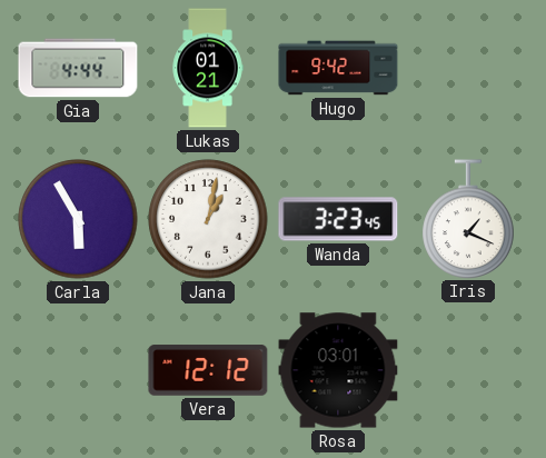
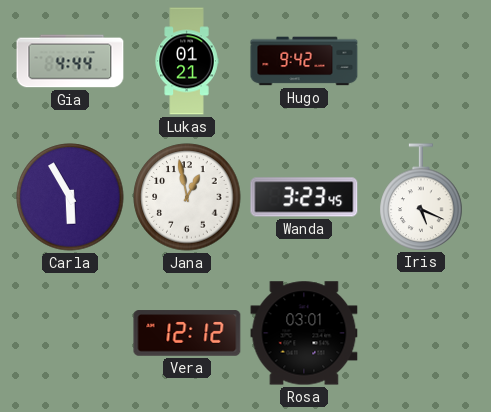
Jana: 1:02 -> 12:58
Iris: 1:19 -> 5:19
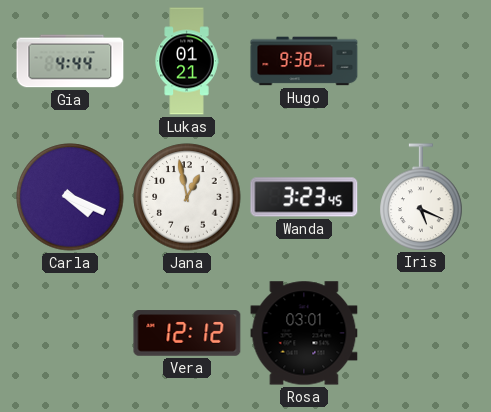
Hugo: 9:42 -> 9:38
Carla: 5:55 -> 4:19
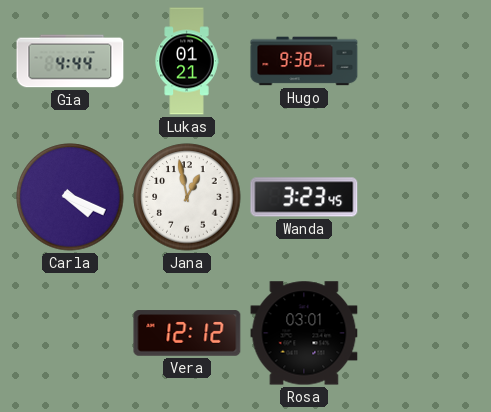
Iris: 5:19 -> none
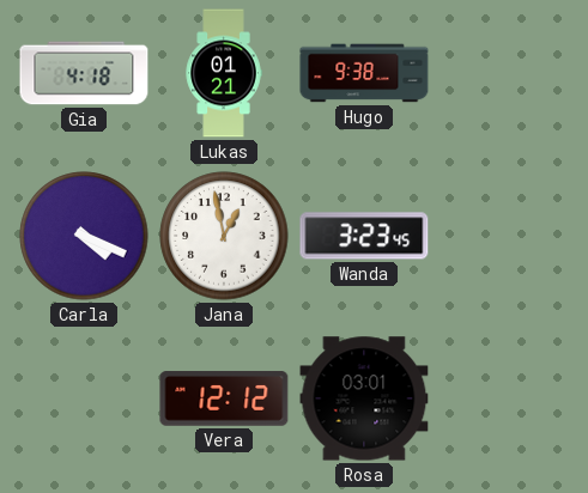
Gia: 4:44 -> 4:18
